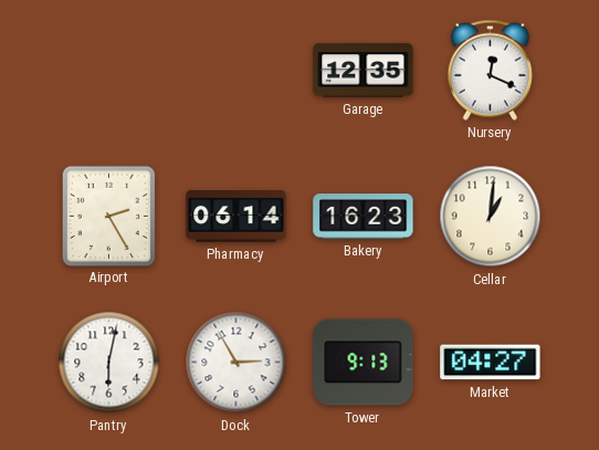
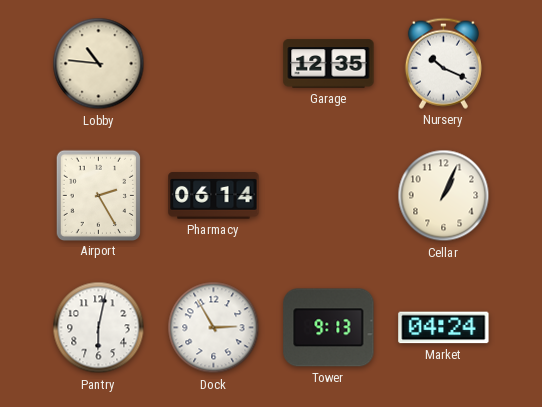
Lobby: none -> 10:46
Nursery: 12:19 -> 10:19
Bakery: 16:23 -> none
Cellar: 1:01 -> 1:04
Market: 04:27 -> 04:24
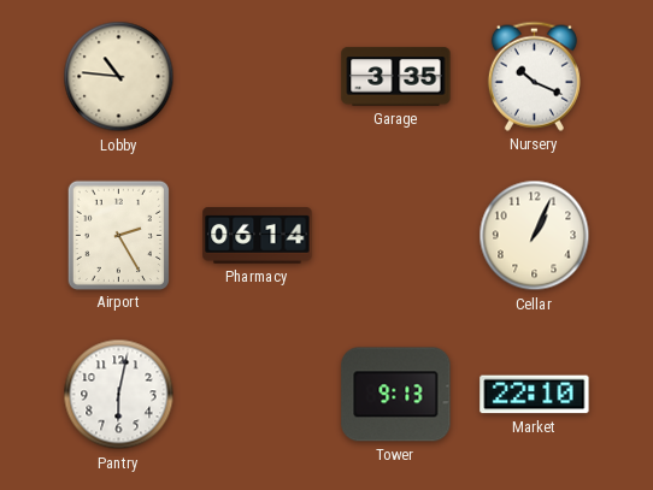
Garage: 12:35 -> 3:35
Dock: 2:55 -> none
Market: 04:24 -> 22:10
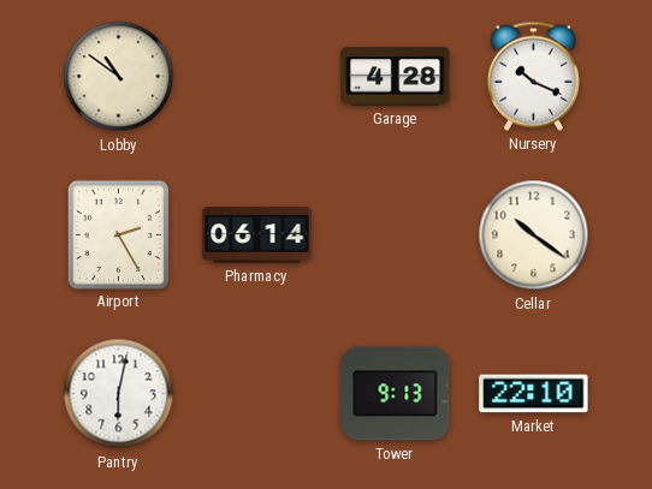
Lobby: 10:46 -> 10:51
Garage: 3:35 -> 4:28
Cellar: 1:04 -> 10:21
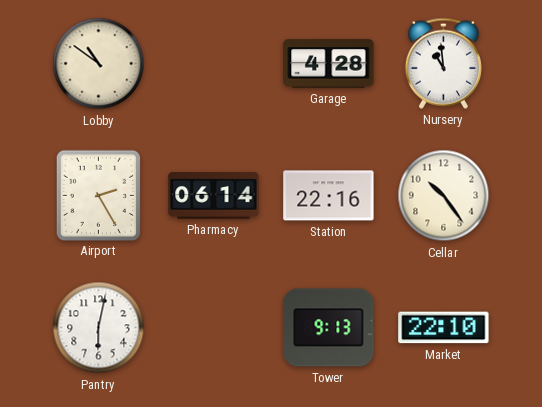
Nursery: 10:19 -> 10:59
Station: none -> 22:16
Cellar: 10:21 -> 10:24
